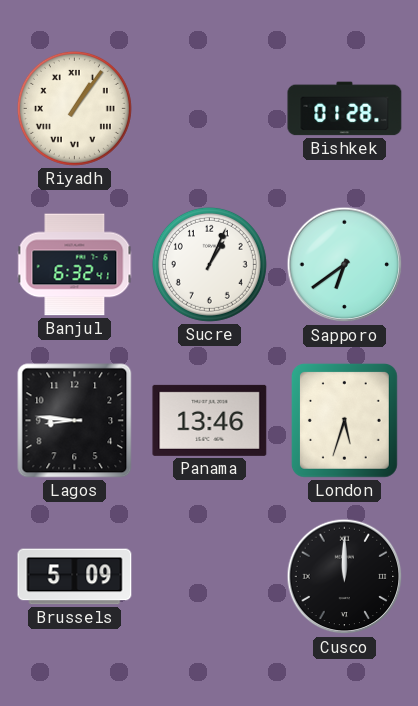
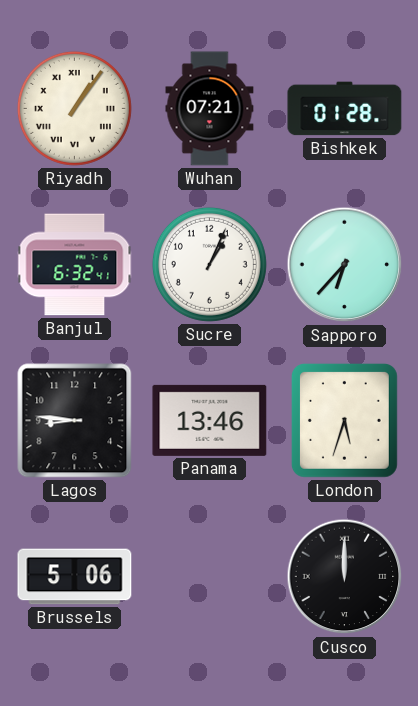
Wuhan: none -> 07:21
Sapporo: 6:39 -> 6:37
Brussels: 5:09 -> 5:06
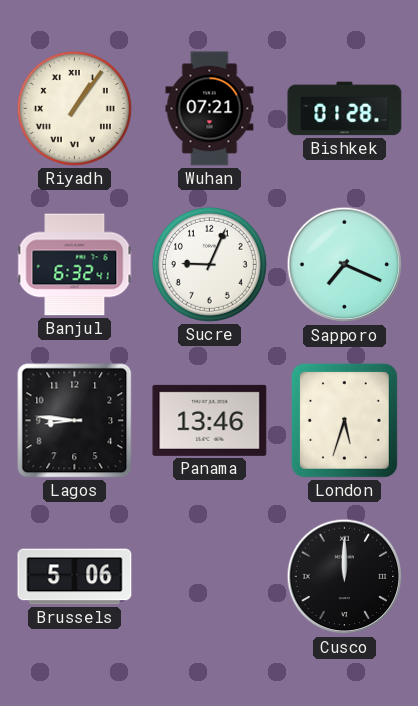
Sucre: 1:04 -> 9:04
Sapporo: 6:37 -> 7:19
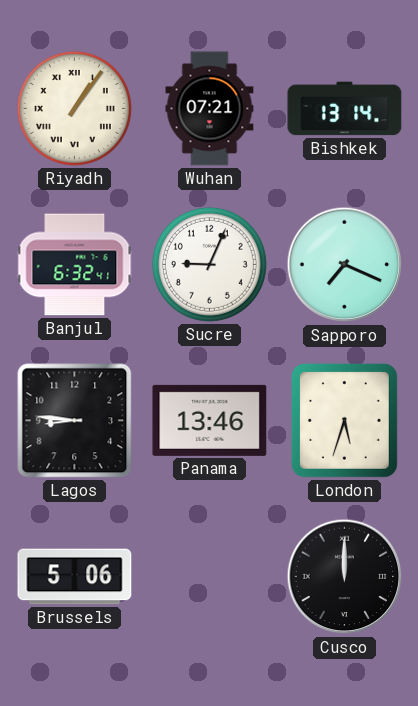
Bishkek: 01:28 -> 13:14
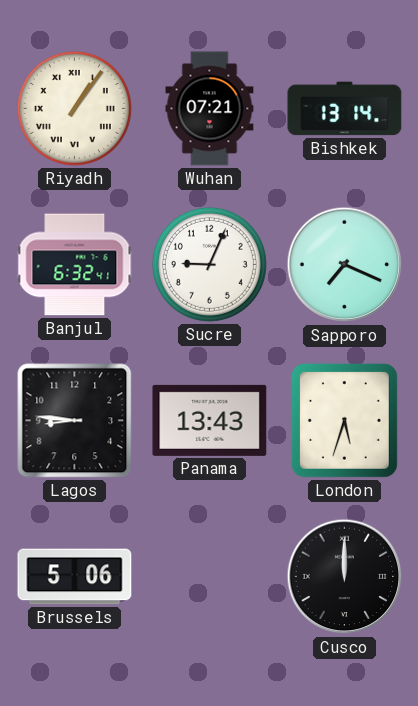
Panama: 13:46 -> 13:43
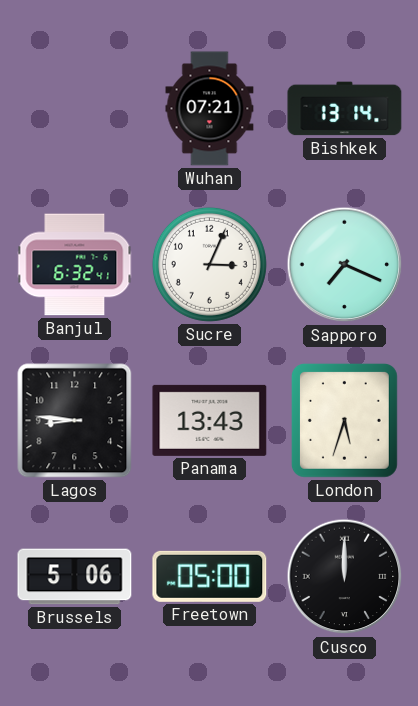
Riyadh: 1:06 -> none
Sucre: 9:04 -> 3:04
Freetown: none -> 05:00
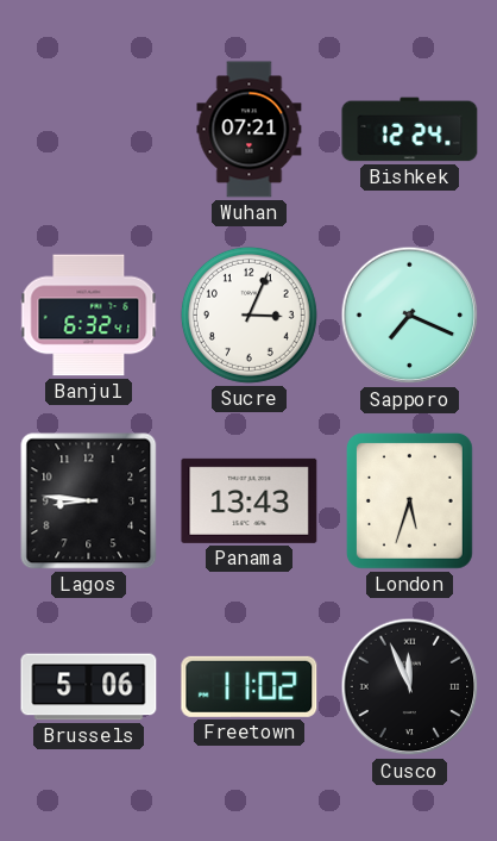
Bishkek: 13:14 -> 12:24
Freetown: 05:00 -> 11:02
Cusco: 12:00 -> 11:56
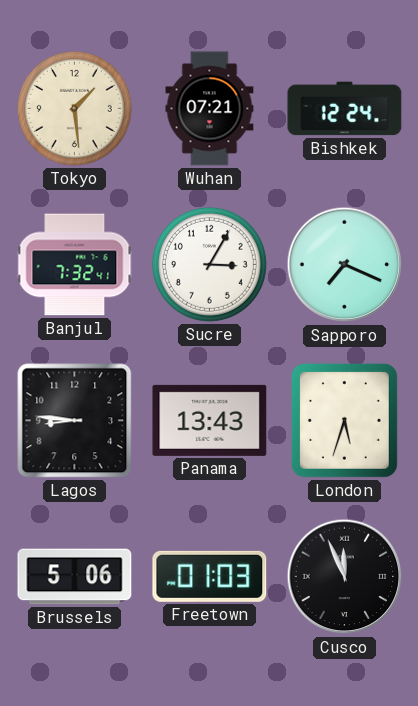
Tokyo: none -> 1:29
Banjul: 6:32 -> 7:32
Sucre: 3:04 -> 3:05
Freetown: 11:02 -> 01:03
